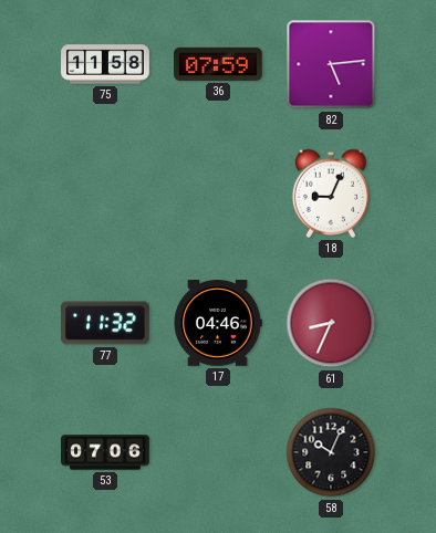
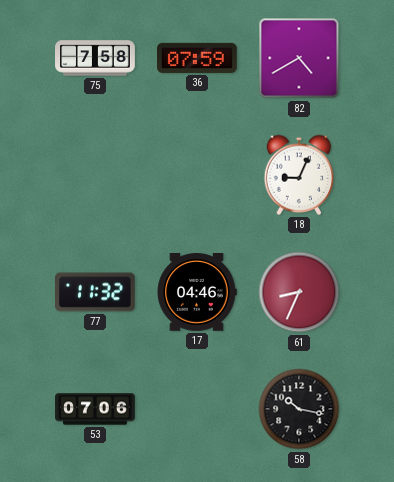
75: 11:58 -> 7:58
82: 5:14 -> 4:40
58: 10:04 -> 10:17
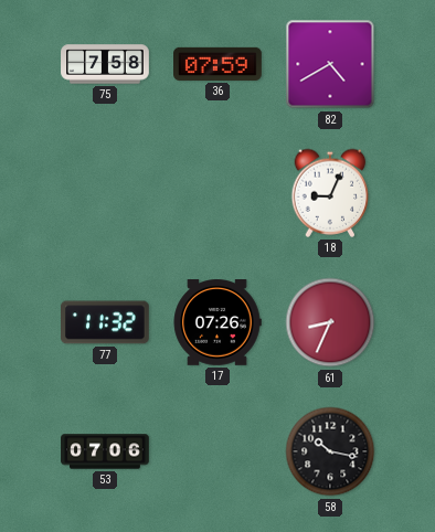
17: 04:46 -> 07:26
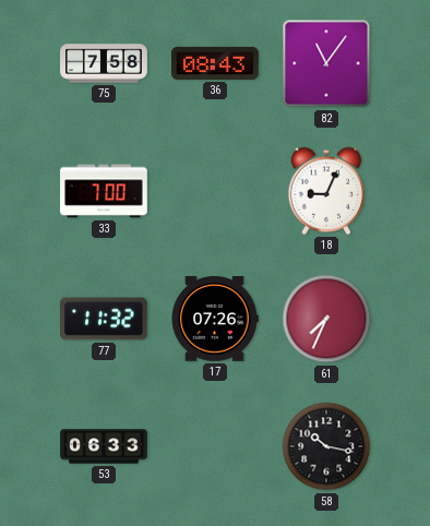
36: 07:59 -> 08:43
82: 4:40 -> 11:06
33: none -> 7:00
61: 8:34 -> 7:34
53: 07:06 -> 06:33
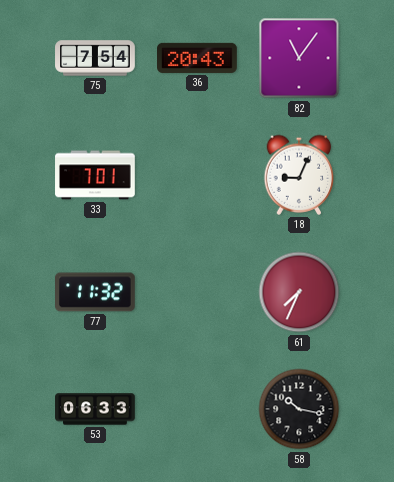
75: 7:58 -> 7:54
36: 08:43 -> 20:43
33: 7:00 -> 7:01
17: 07:26 -> none
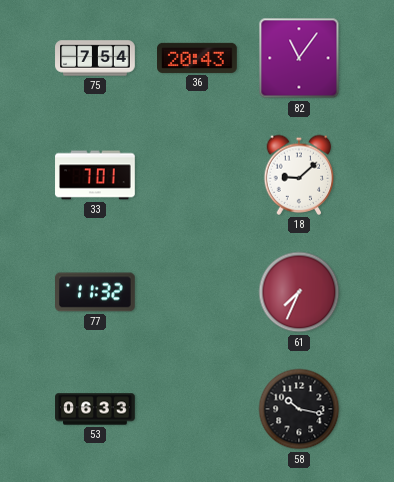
18: 9:04 -> 9:08
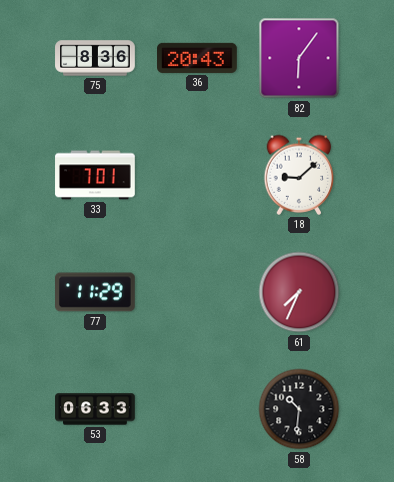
75: 7:54 -> 8:36
82: 11:06 -> 6:06
77: 11:32 -> 11:29
58: 10:17 -> 10:31
